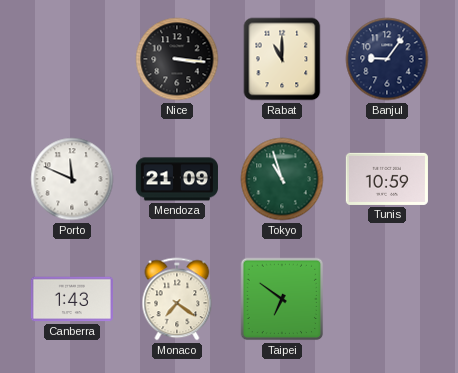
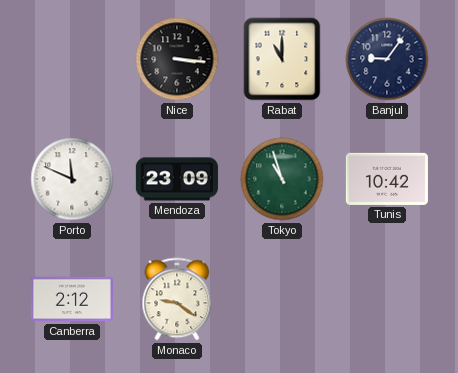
Mendoza: 21:09 -> 23:09
Tunis: 10:59 -> 10:42
Canberra: 1:43 -> 2:12
Monaco: 7:21 -> 9:21
Taipei: 6:51 -> none
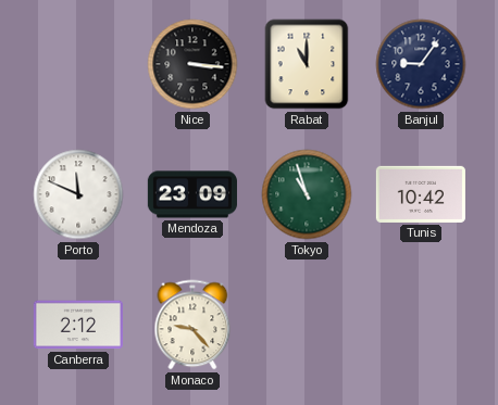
Monaco: 9:21 -> 9:23
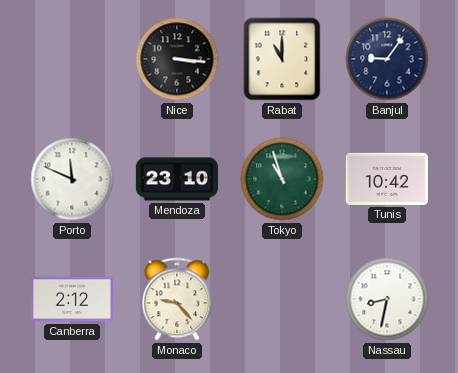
Mendoza: 23:09 -> 23:10
Nassau: none -> 8:32
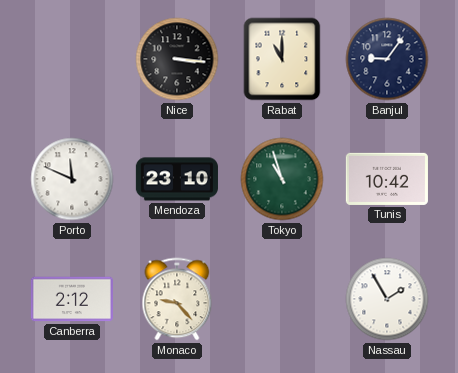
Nassau: 8:32 -> 1:55
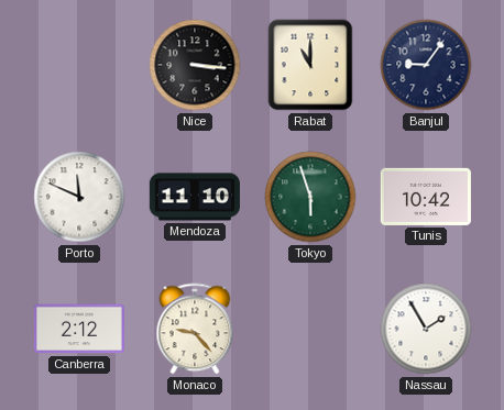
Mendoza: 23:10 -> 11:10
Tokyo: 10:57 -> 5:57
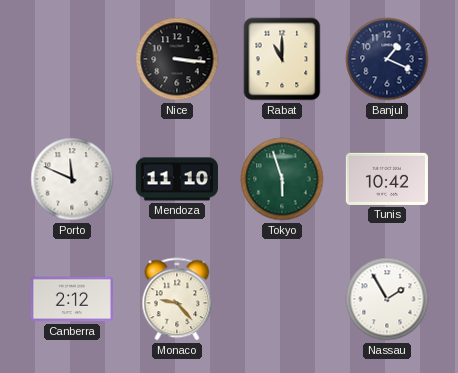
Banjul: 9:06 -> 1:19
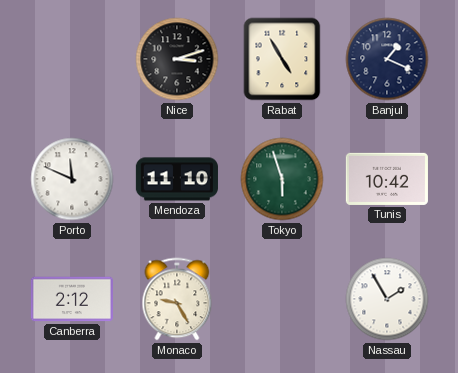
Nice: 3:16 -> 3:12
Rabat: 11:00 -> 4:55
Monaco: 9:23 -> 9:25
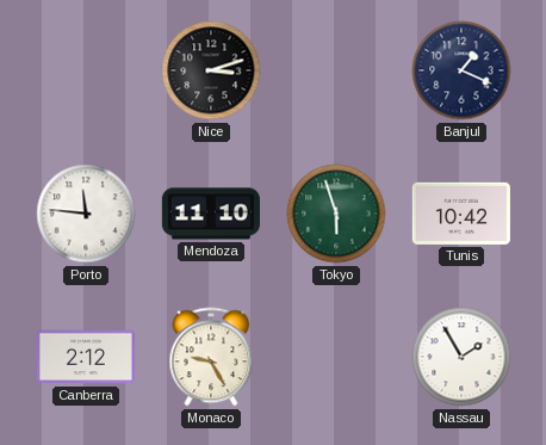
Rabat: 4:55 -> none
Porto: 11:49 -> 11:46
